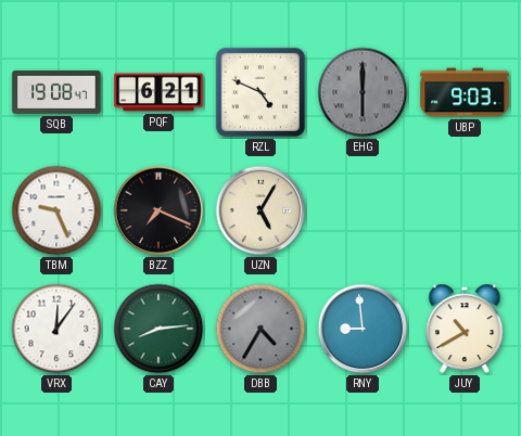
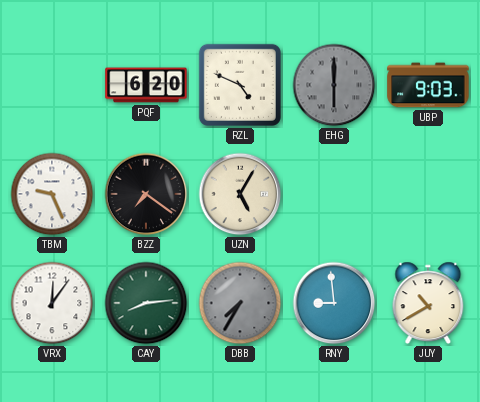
SQB: 19:08 -> none
PQF: 6:21 -> 6:20
BZZ: 7:19 -> 7:21
DBB: 4:35 -> 7:35
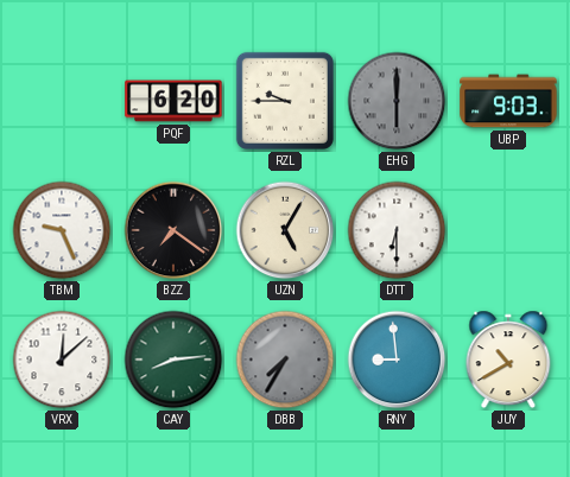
RZL: 4:49 -> 9:45
DTT: none -> 6:30
VRX: 12:06 -> 12:08
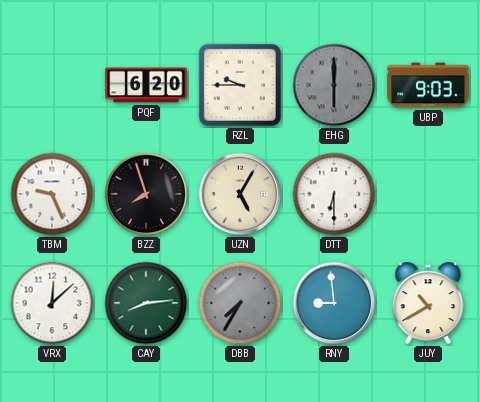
BZZ: 7:21 -> 7:57
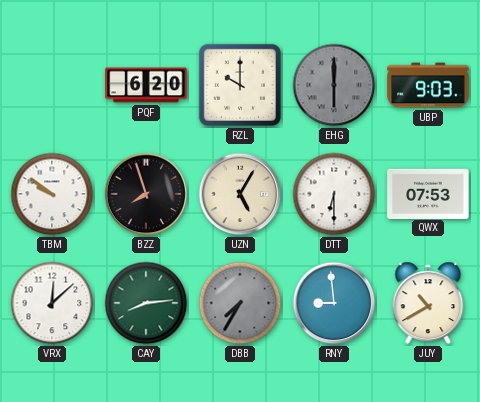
RZL: 9:45 -> 10:00
TBM: 9:26 -> 9:51
QWX: none -> 07:53
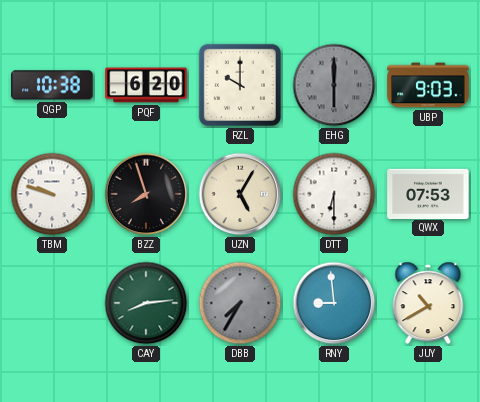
QGP: none -> 10:38
TBM: 9:51 -> 9:48
VRX: 12:08 -> none
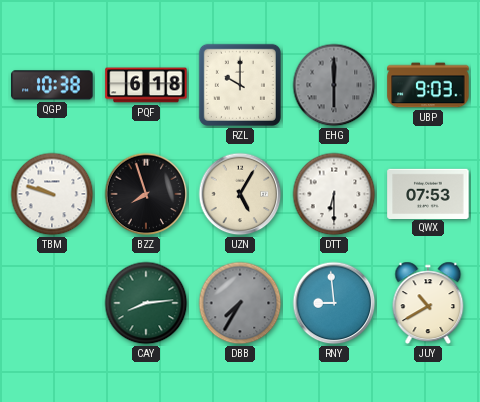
PQF: 6:20 -> 6:18
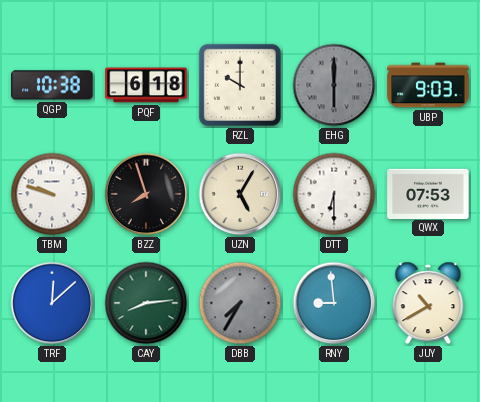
TRF: none -> 12:08
